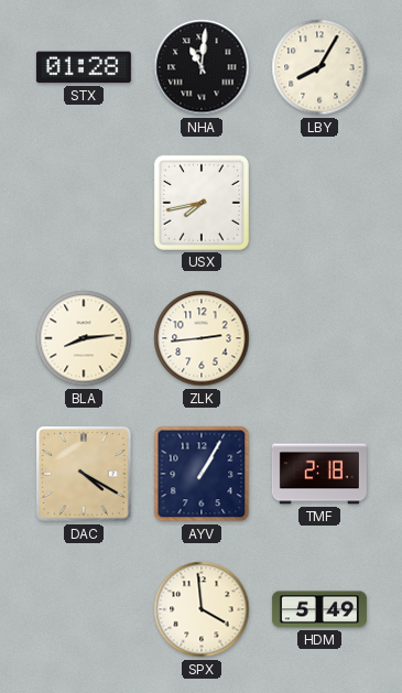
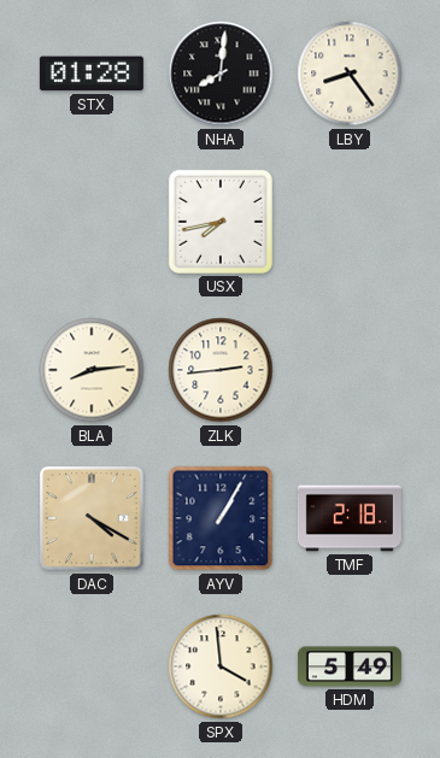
NHA: 11:01 -> 8:01
LBY: 8:05 -> 8:24
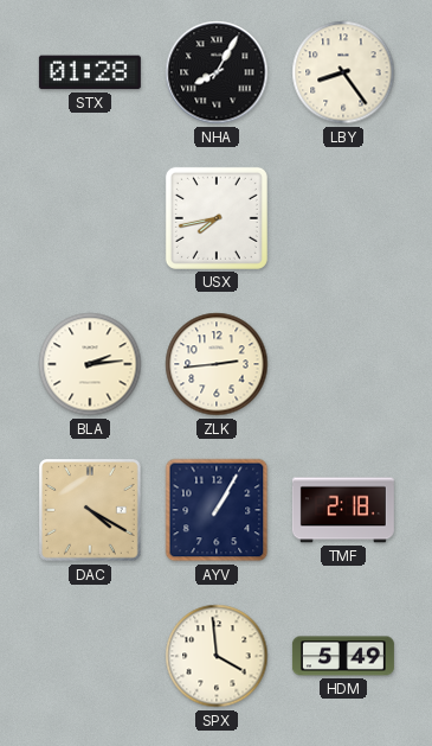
NHA: 8:01 -> 8:05
BLA: 8:14 -> 2:14
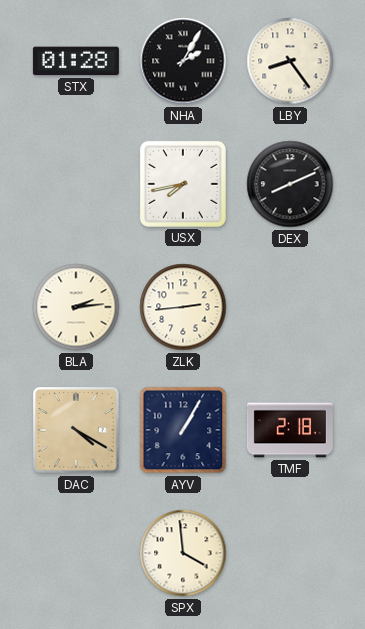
NHA: 8:05 -> 2:05
DEX: none -> 8:11
HDM: 5:49 -> none
